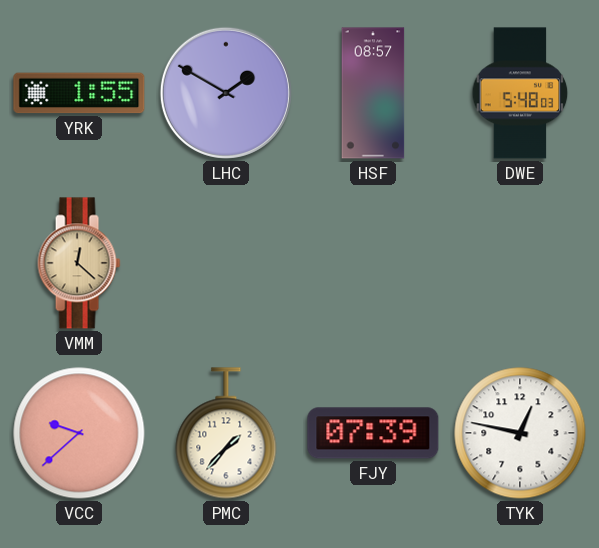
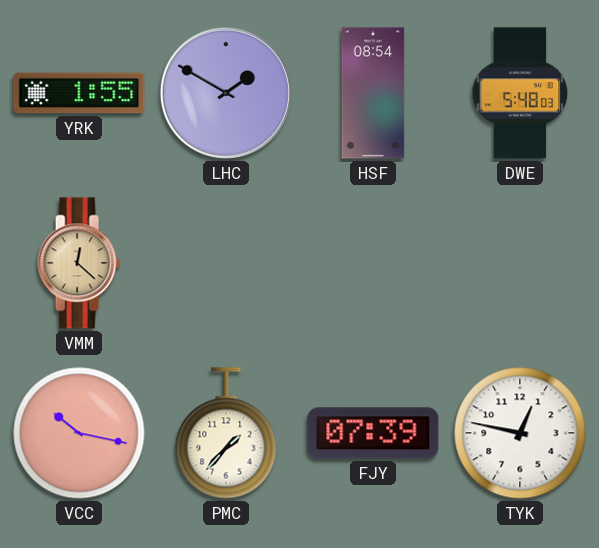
HSF: 08:57 -> 08:54
VCC: 9:38 -> 10:17
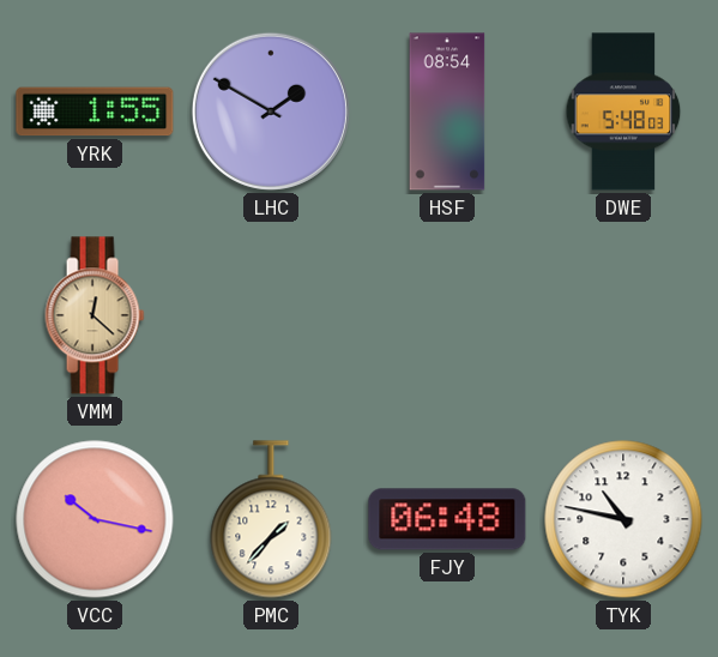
FJY: 07:39 -> 06:48
TYK: 12:47 -> 10:47
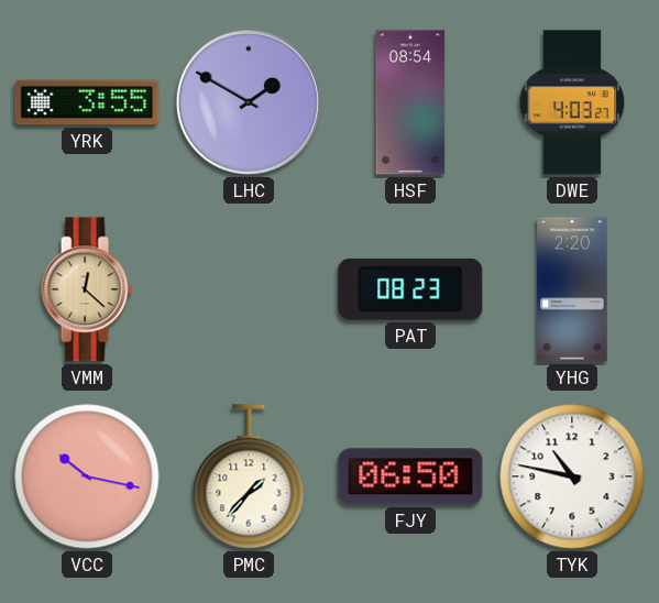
YRK: 1:55 -> 3:55
DWE: 5:48 -> 4:03
PAT: none -> 08:23
YHG: none -> 2:20
FJY: 06:48 -> 06:50
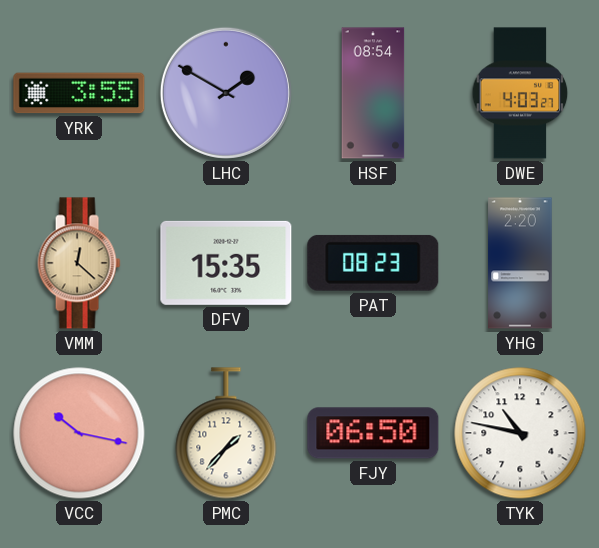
DFV: none -> 15:35
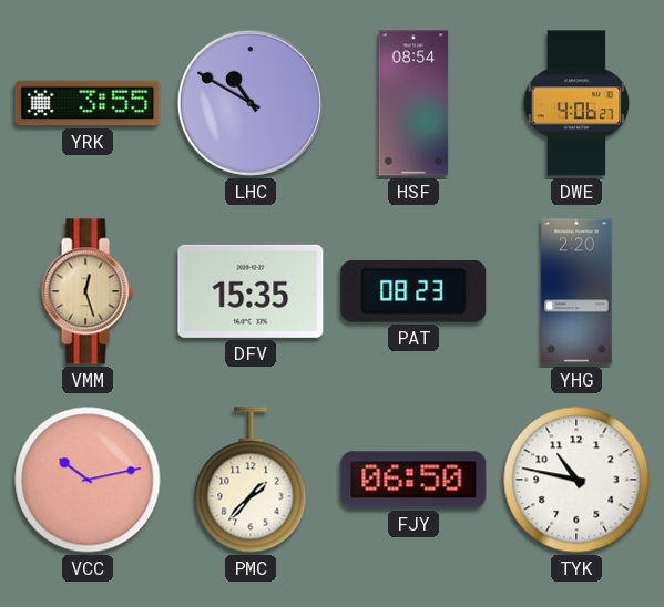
LHC: 1:50 -> 10:50
DWE: 4:03 -> 4:06
VMM: 12:22 -> 12:27
VCC: 10:17 -> 10:13
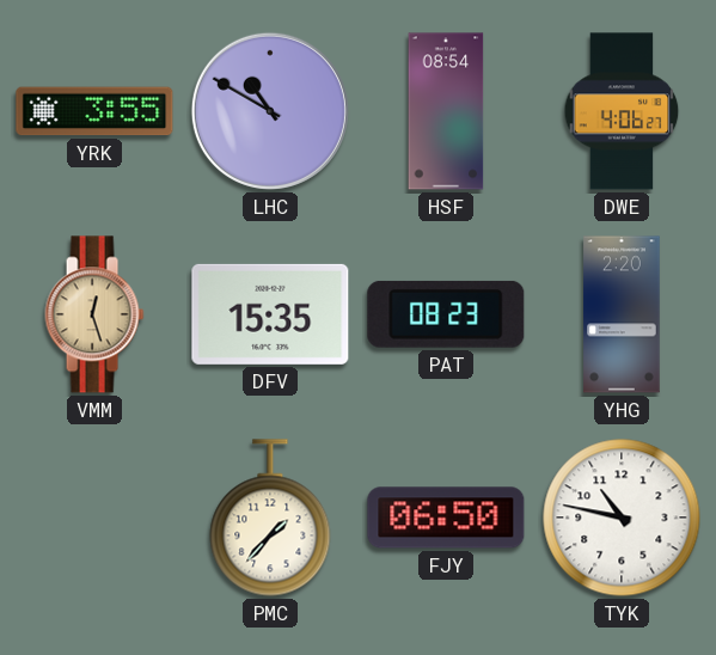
VCC: 10:13 -> none
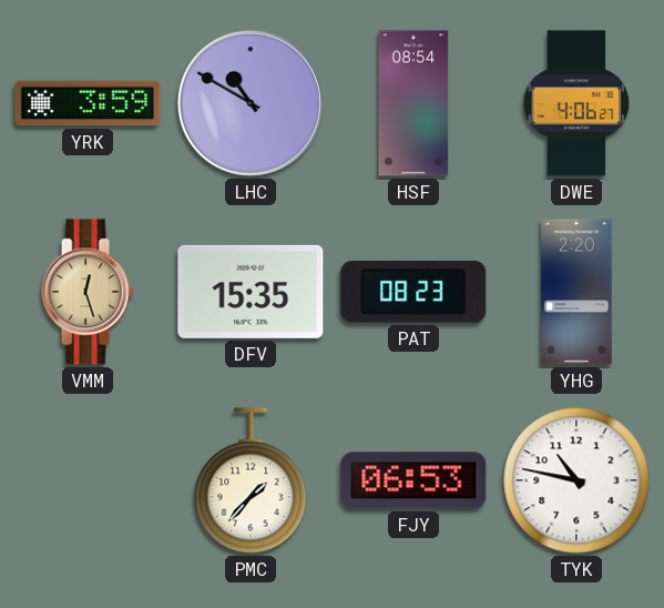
YRK: 3:55 -> 3:59
FJY: 06:50 -> 06:53
